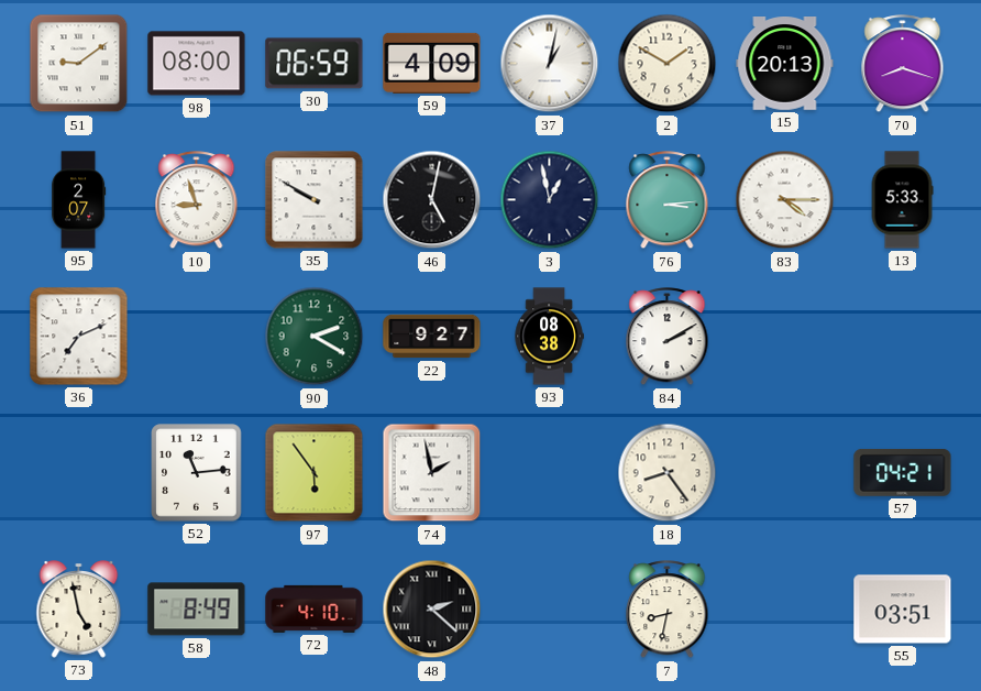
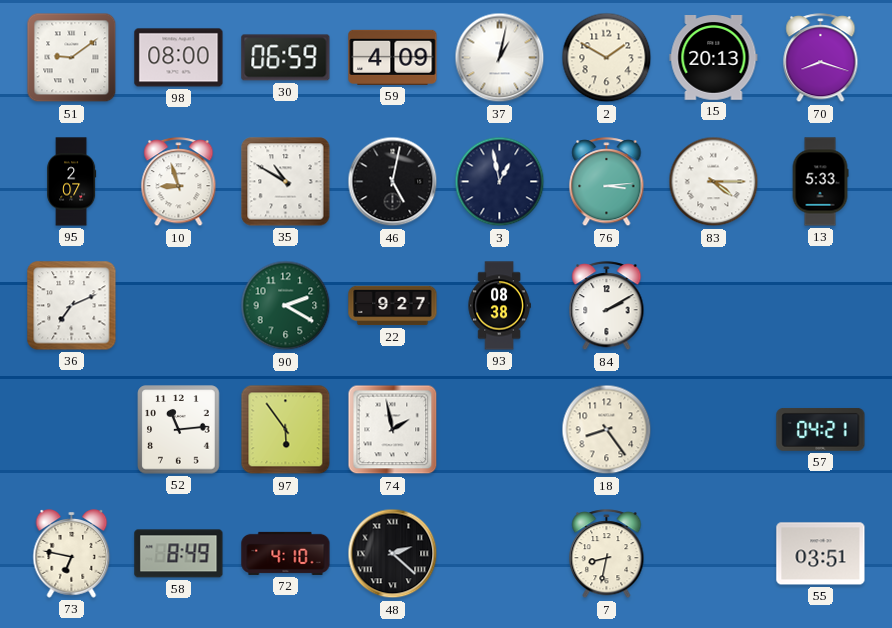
35: 9:50 -> 10:50
73: 4:58 -> 6:47
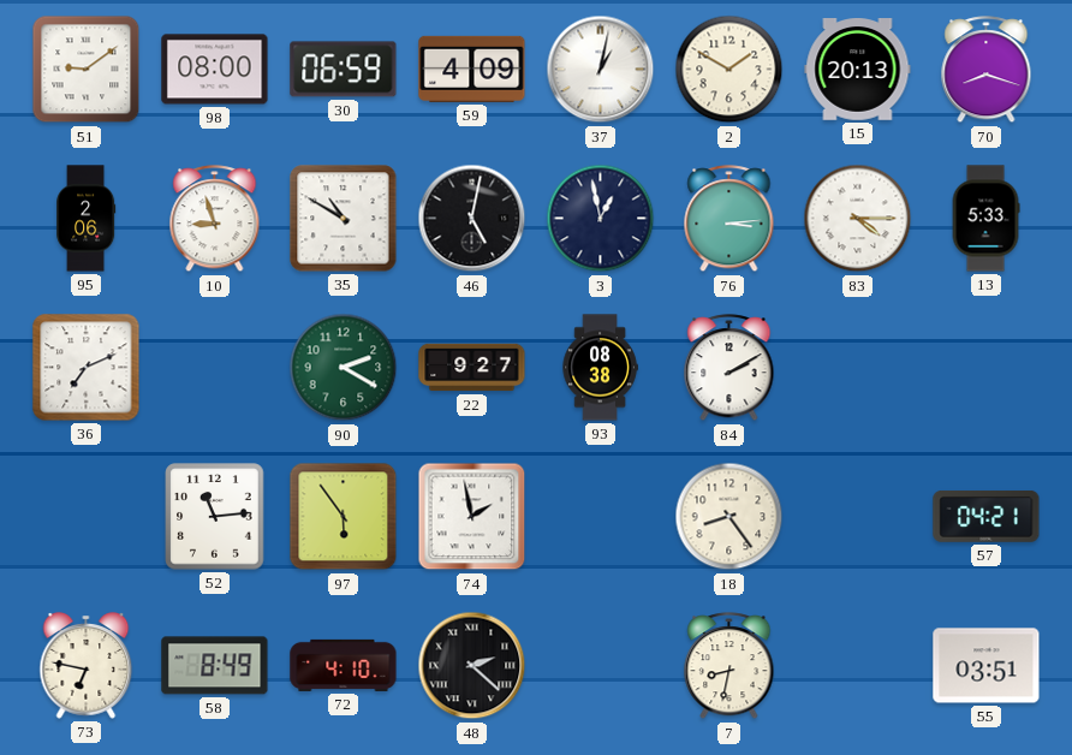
95: 2:07 -> 2:06
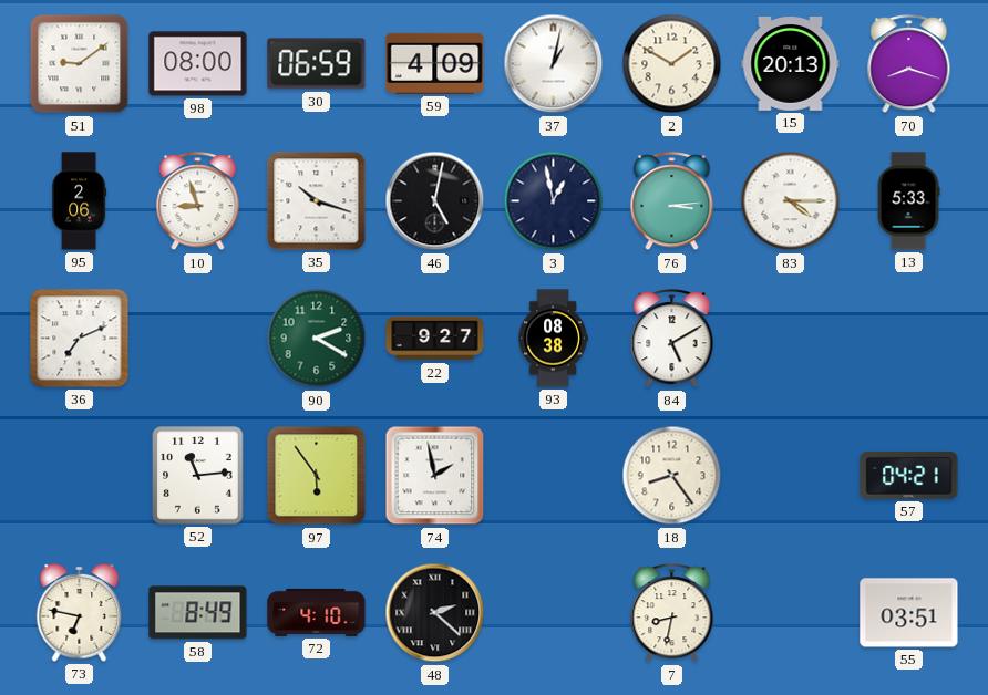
35: 10:50 -> 10:18
84: 2:10 -> 5:10
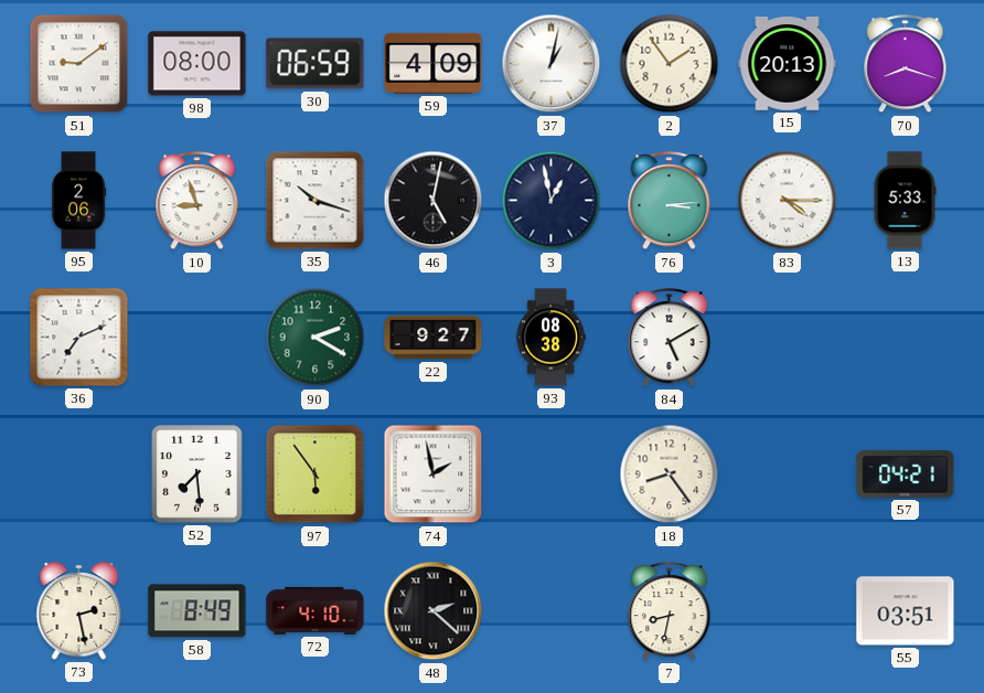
2: 1:50 -> 1:54
52: 11:14 -> 7:29
73: 6:47 -> 2:28
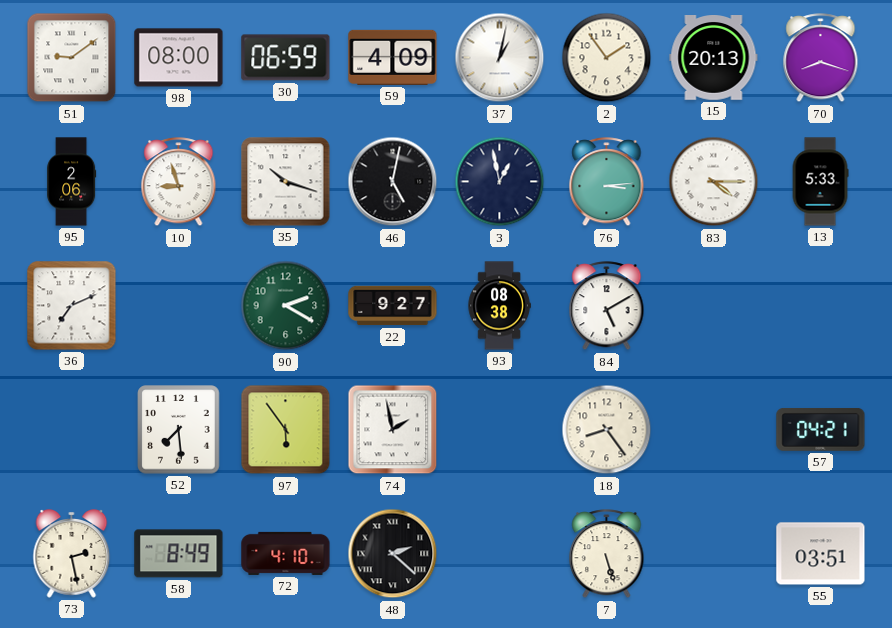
7: 8:32 -> 5:27
